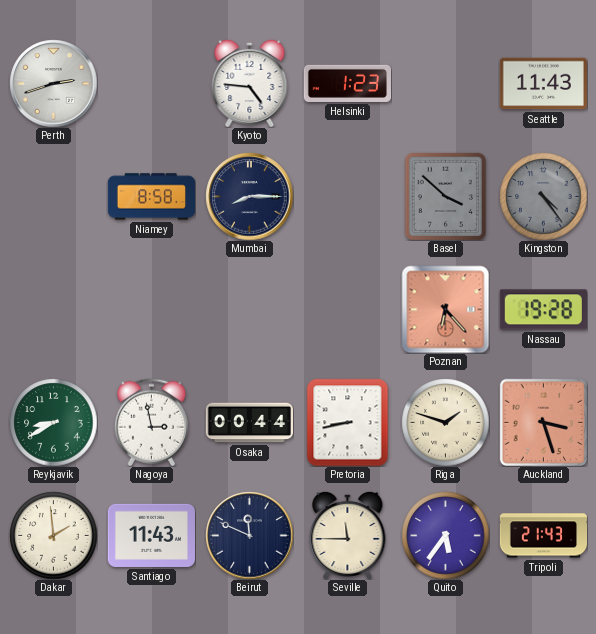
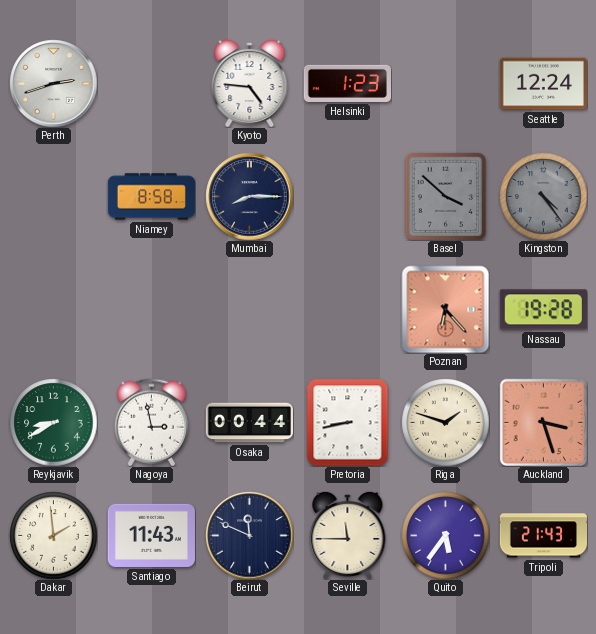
Seattle: 11:43 -> 12:24
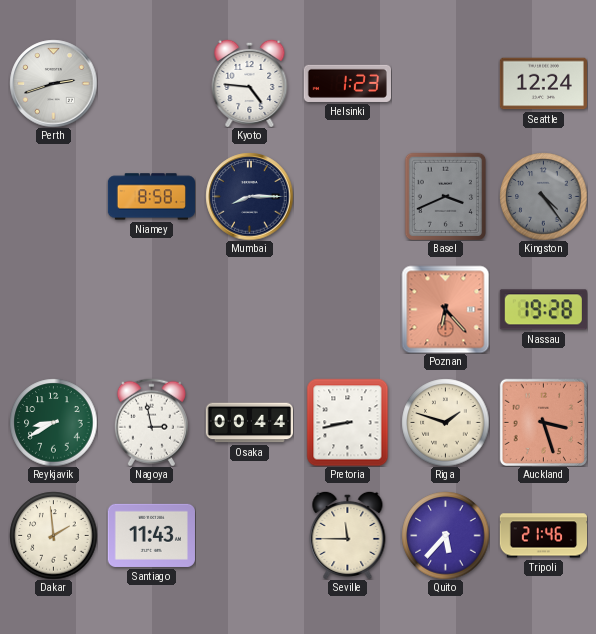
Basel: 3:52 -> 3:41
Beirut: 11:49 -> none
Quito: 5:36 -> 5:37
Tripoli: 21:43 -> 21:46
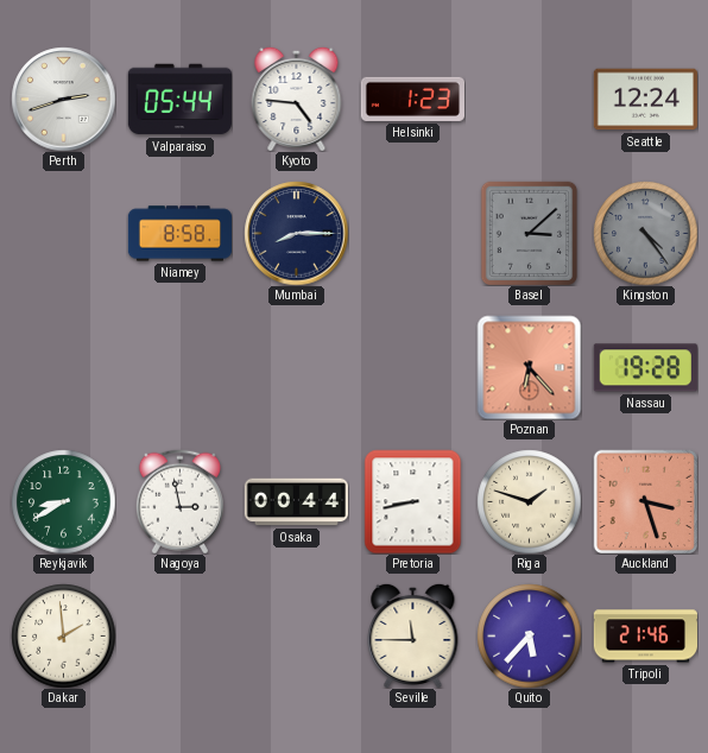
Valparaiso: none -> 05:44
Basel: 3:41 -> 3:08
Santiago: 11:43 -> none
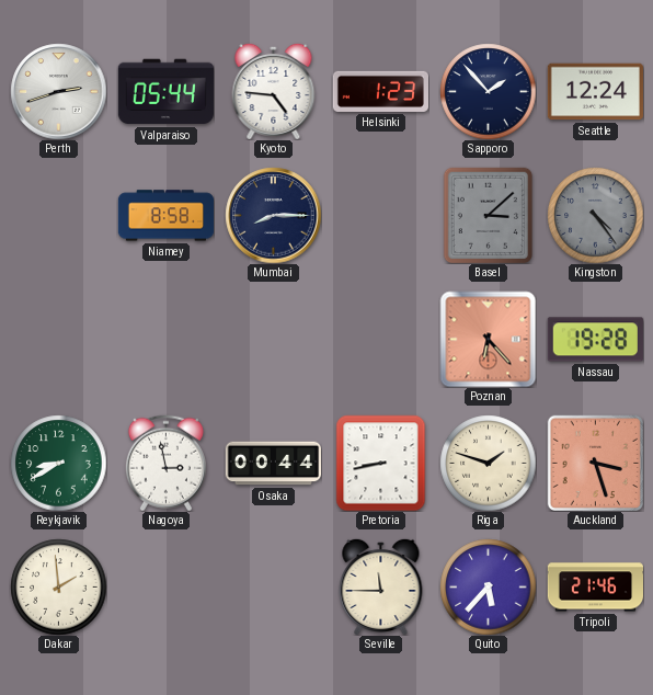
Sapporo: none -> 1:53
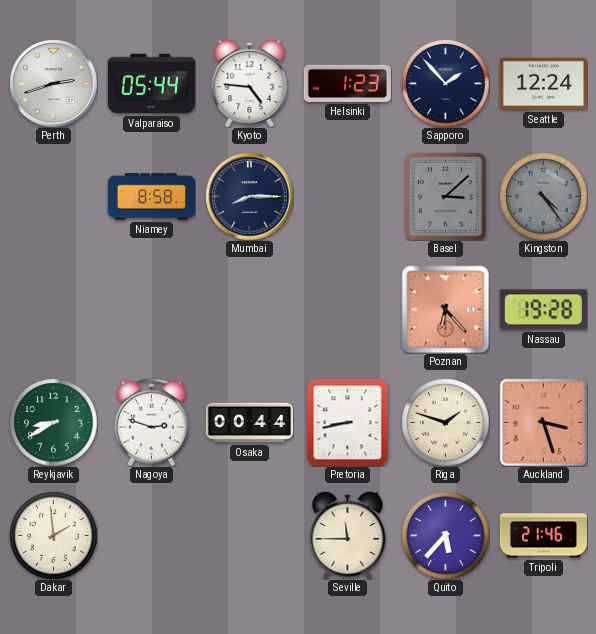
Nagoya: 2:58 -> 2:48
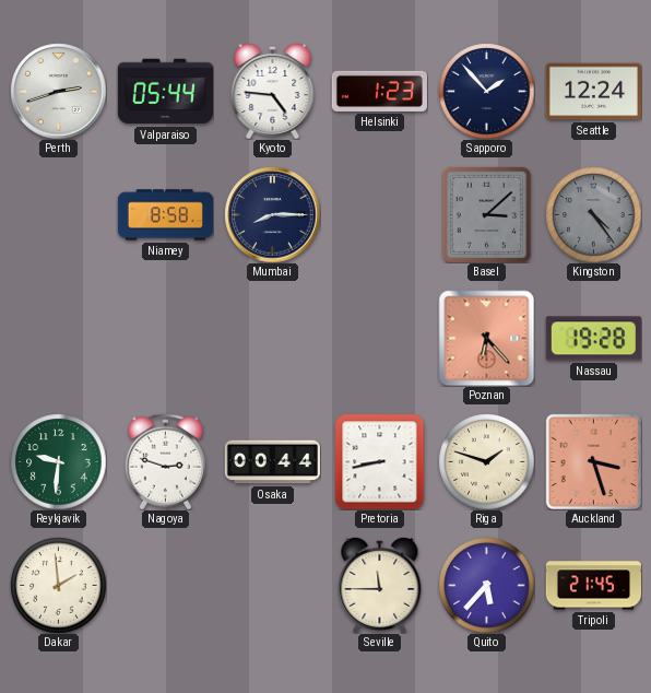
Reykjavik: 8:40 -> 9:31
Tripoli: 21:46 -> 21:45
